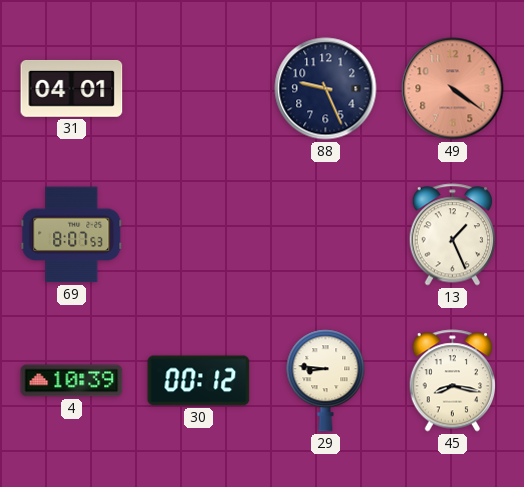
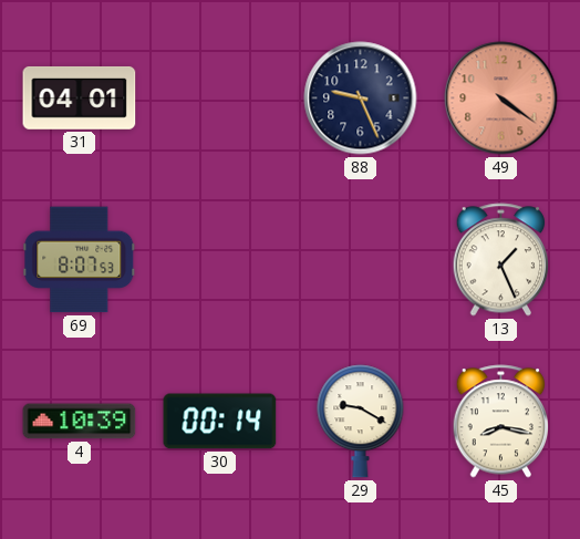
30: 00:12 -> 00:14
29: 8:46 -> 9:20
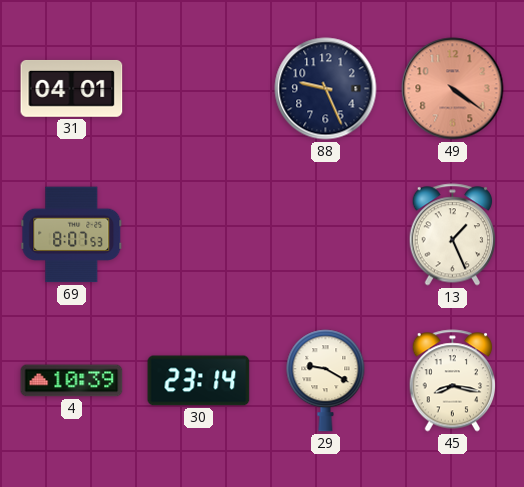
30: 00:14 -> 23:14
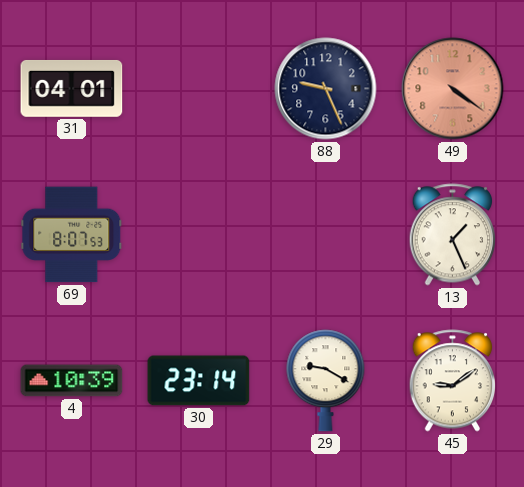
45: 8:17 -> 9:09
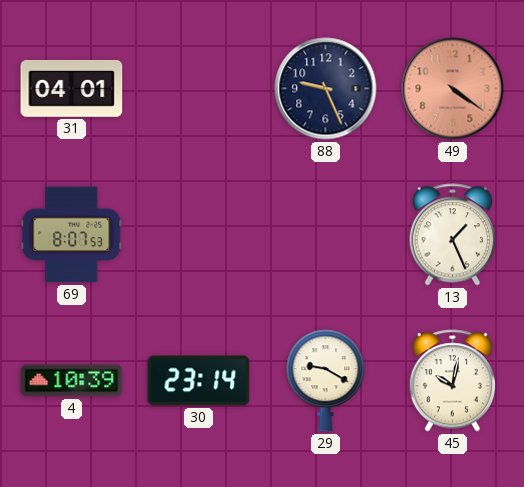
45: 9:09 -> 10:02
